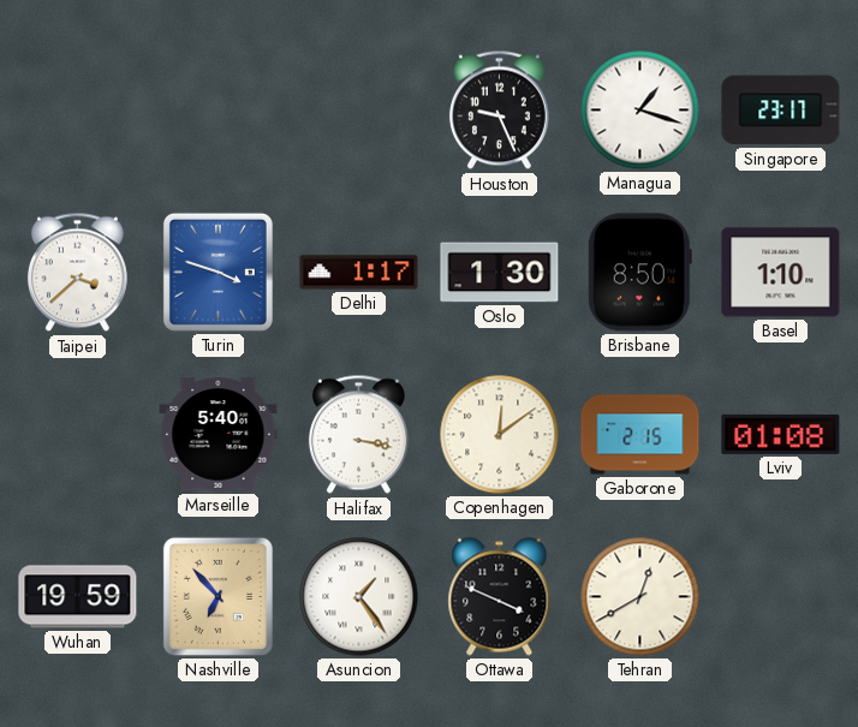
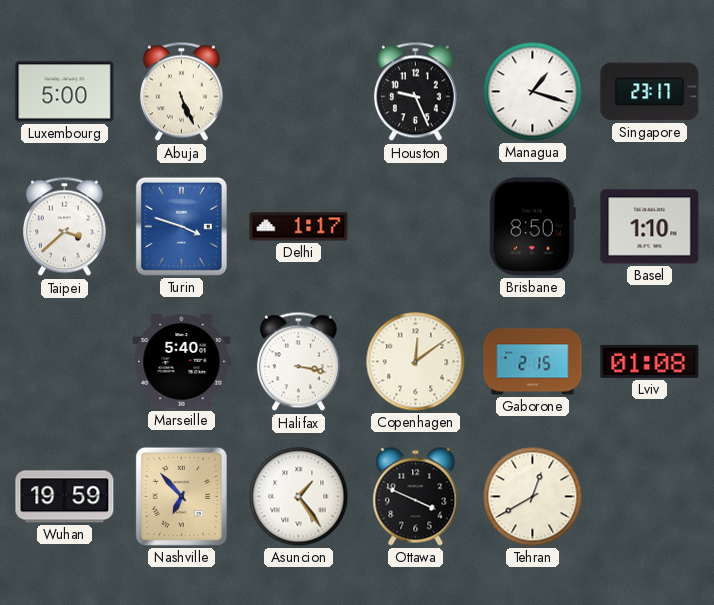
Luxembourg: none -> 5:00
Abuja: none -> 5:26
Oslo: 1:30 -> none
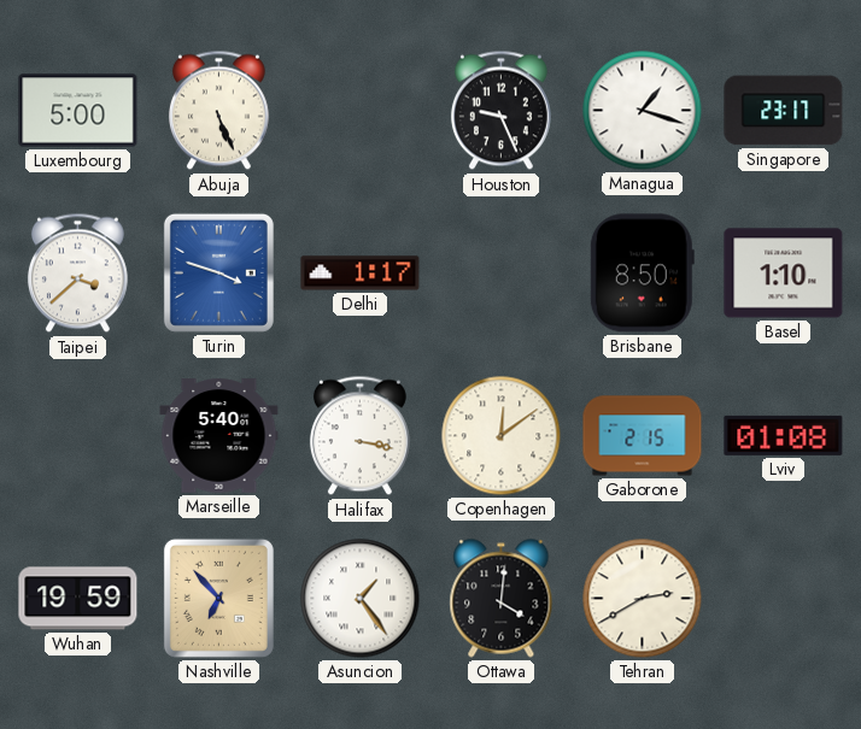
Ottawa: 3:49 -> 4:01
Tehran: 12:40 -> 2:40
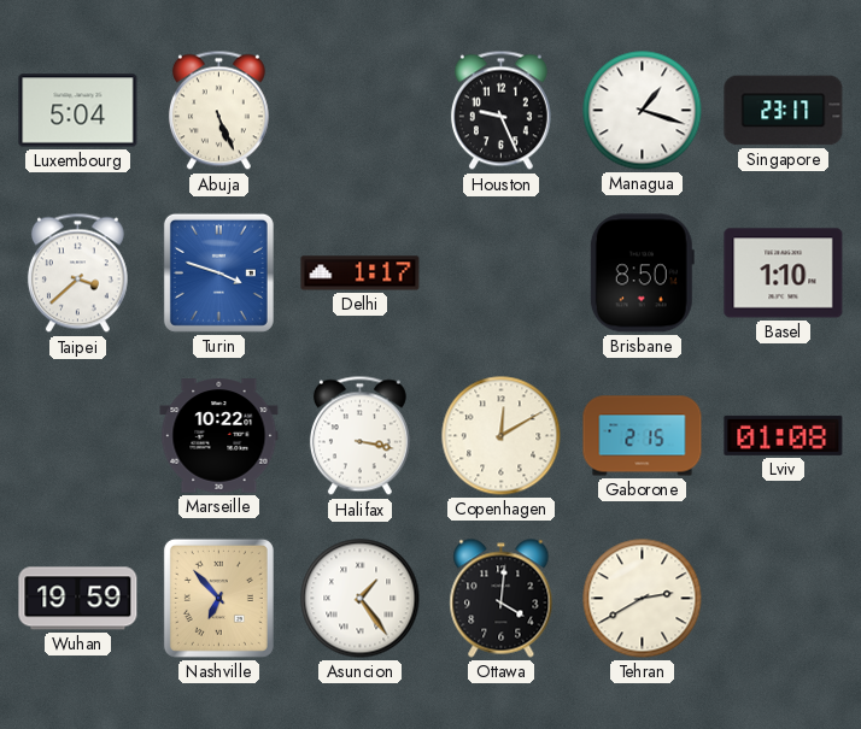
Luxembourg: 5:00 -> 5:04
Marseille: 5:40 -> 10:22
Copenhagen: 12:09 -> 12:10
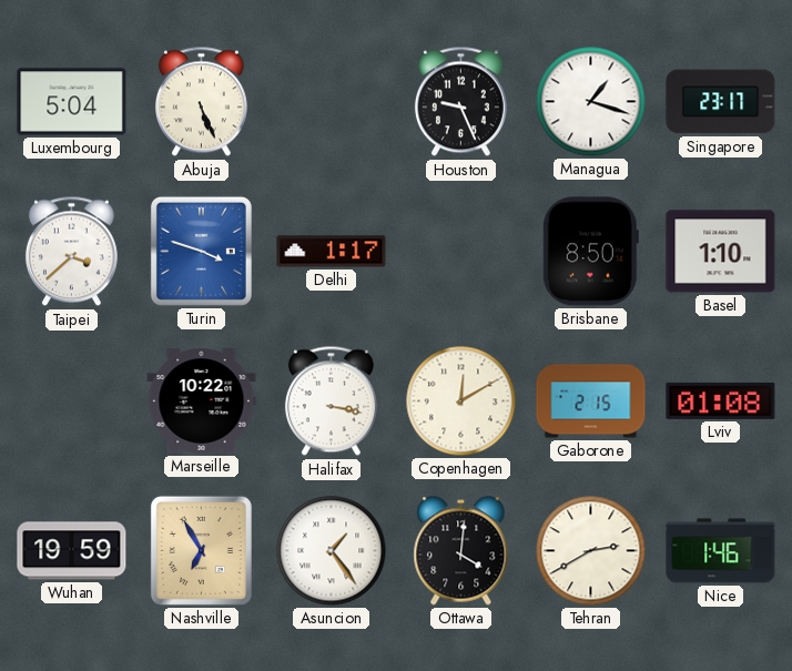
Nashville: 6:53 -> 6:55
Nice: none -> 1:46
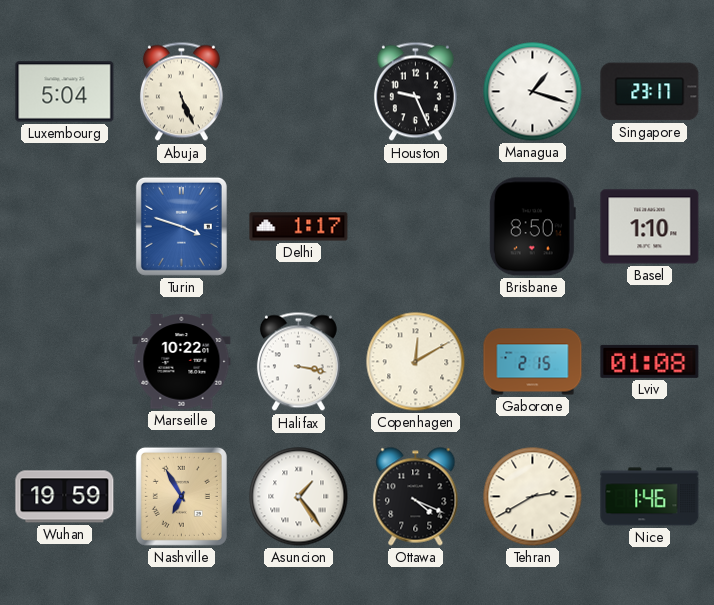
Taipei: 3:38 -> none
Ottawa: 4:01 -> 4:19
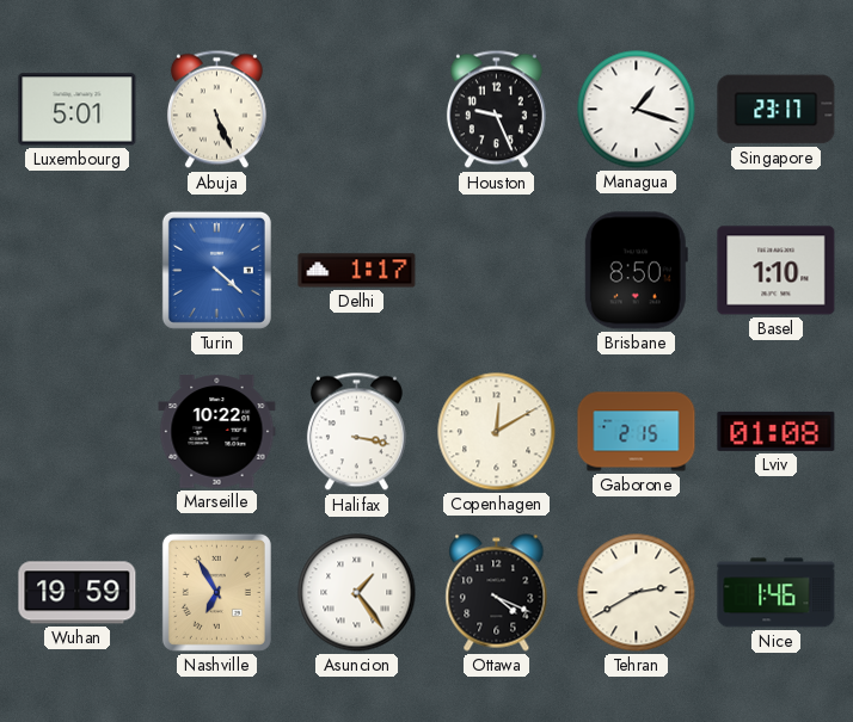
Luxembourg: 5:04 -> 5:01
Turin: 3:48 -> 4:22
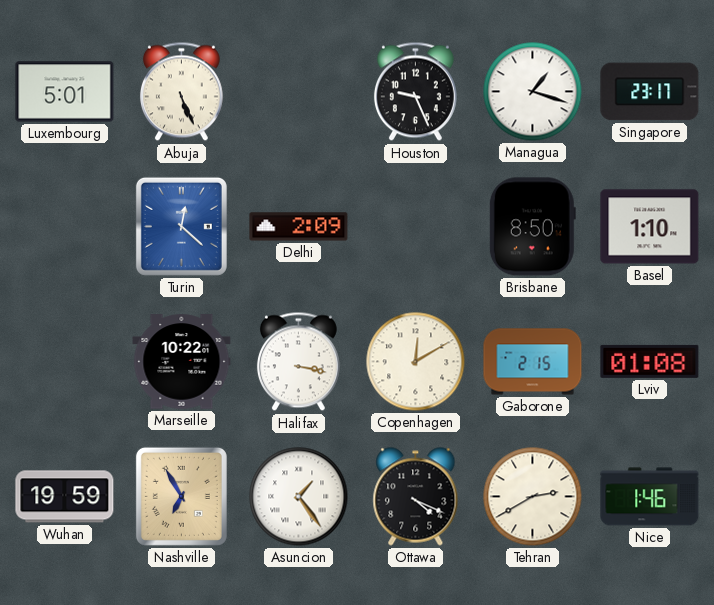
Turin: 4:22 -> 12:22
Delhi: 1:17 -> 2:09
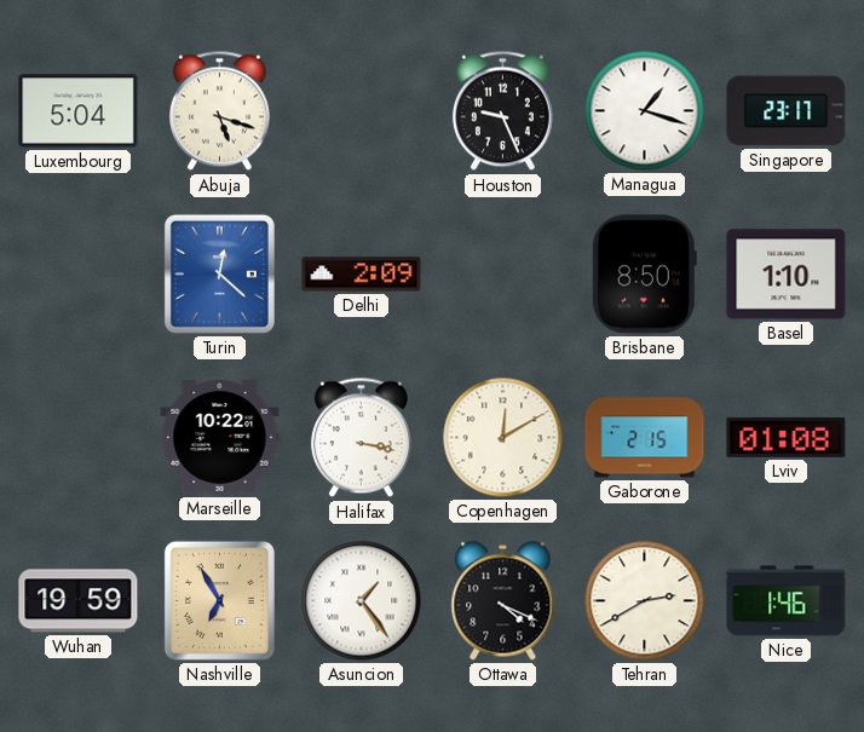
Luxembourg: 5:01 -> 5:04
Abuja: 5:26 -> 5:18
